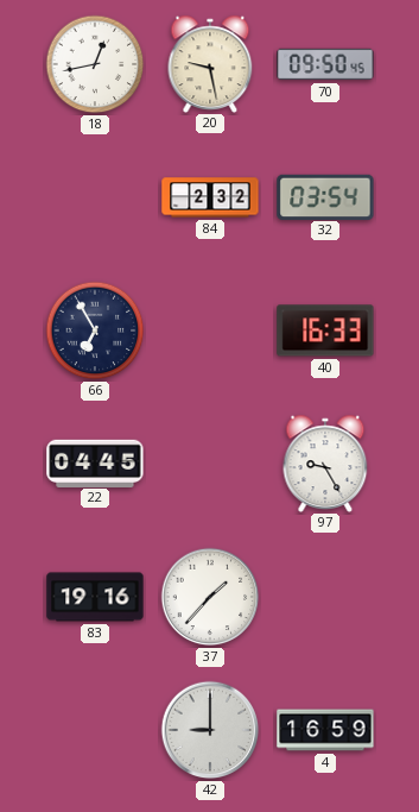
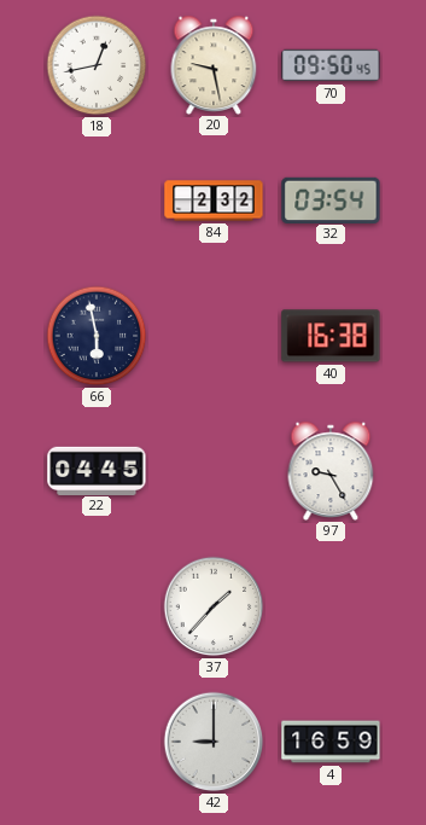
66: 6:55 -> 5:58
40: 16:33 -> 16:38
83: 19:16 -> none
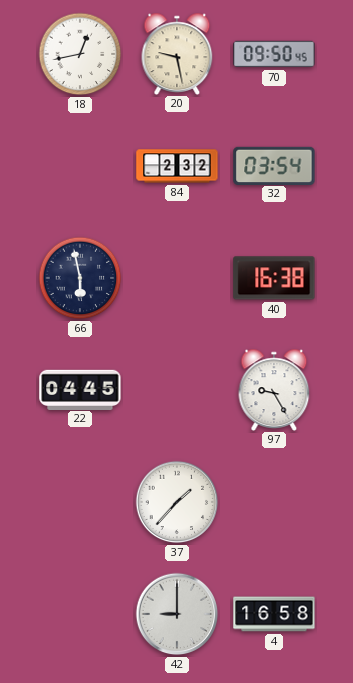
4: 16:59 -> 16:58
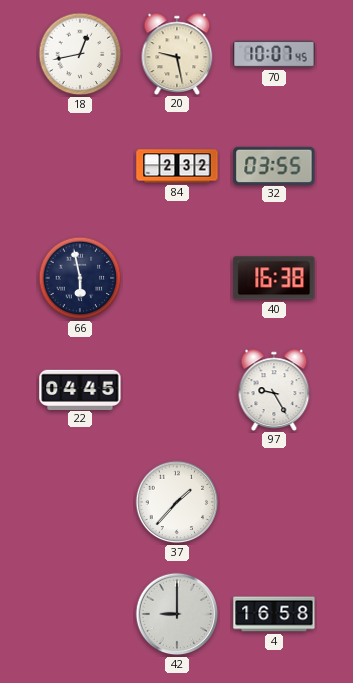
70: 09:50 -> 10:07
32: 03:54 -> 03:55
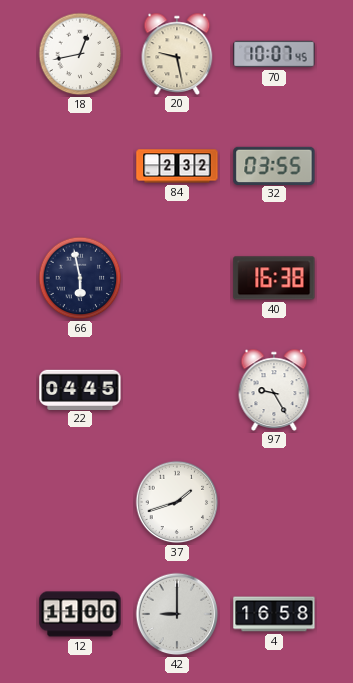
37: 1:37 -> 1:42
12: none -> 11:00
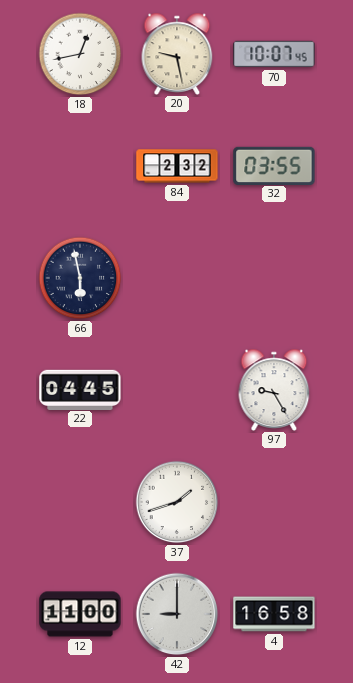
40: 16:38 -> none
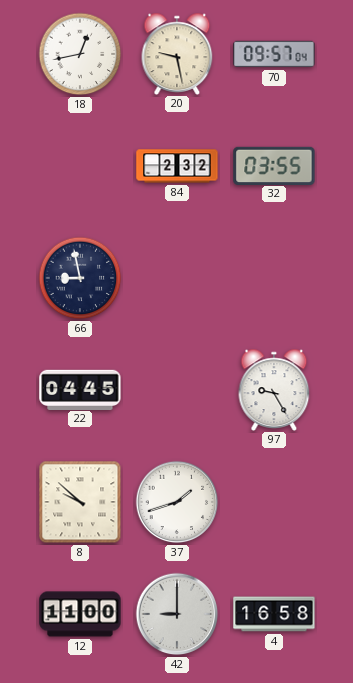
70: 10:07 -> 09:57
66: 5:58 -> 8:58
8: none -> 9:52
